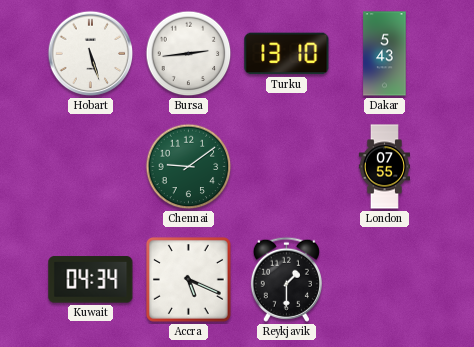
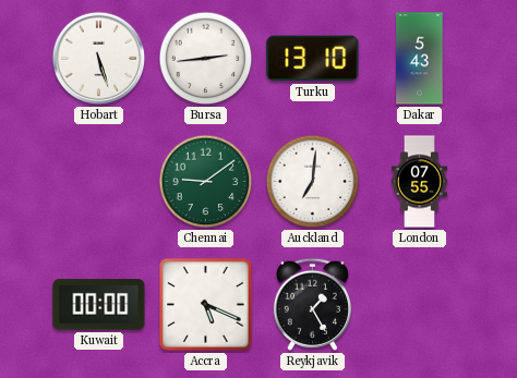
Auckland: none -> 7:01
Kuwait: 04:34 -> 00:00
Reykjavik: 1:30 -> 1:25
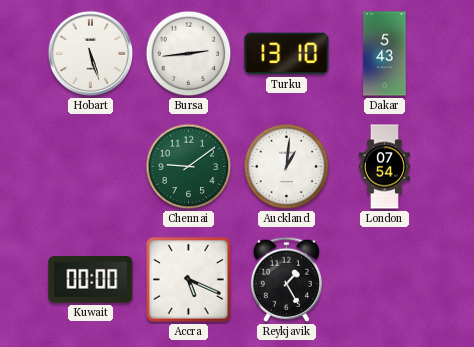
Auckland: 7:01 -> 1:01
London: 07:55 -> 07:54
